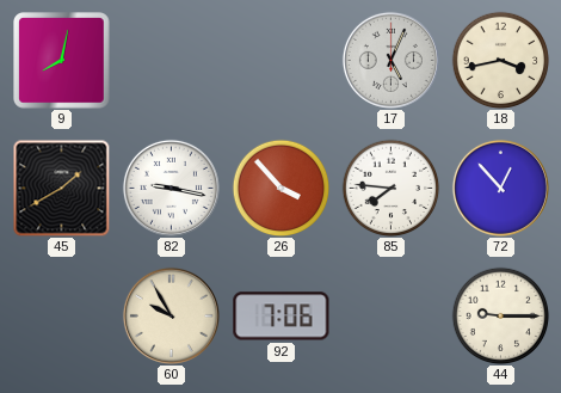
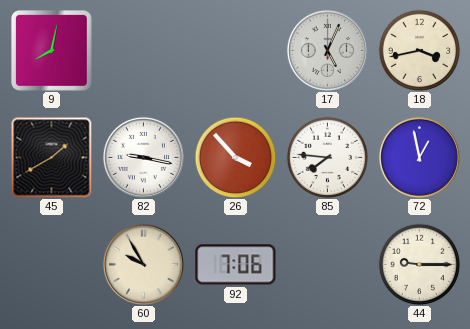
72: 12:53 -> 12:58
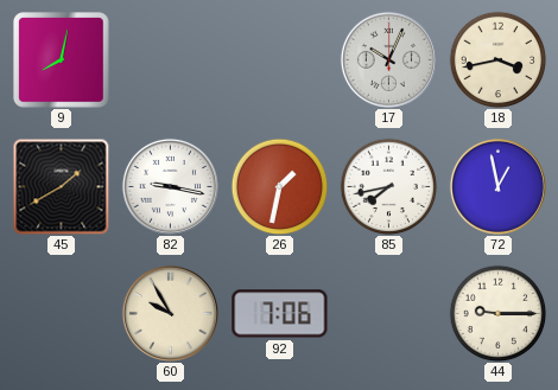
17: 5:04 -> 10:04
26: 3:53 -> 1:32
85: 7:46 -> 7:43
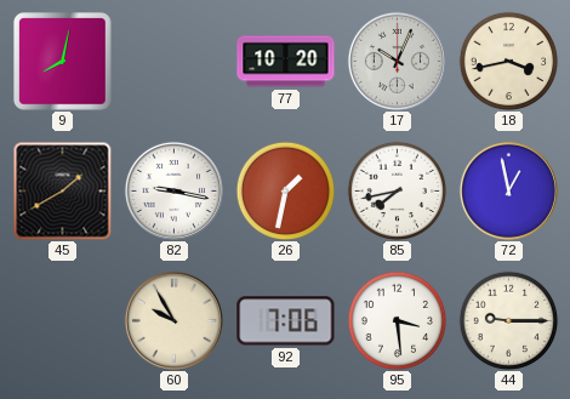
77: none -> 10:20
95: none -> 3:29
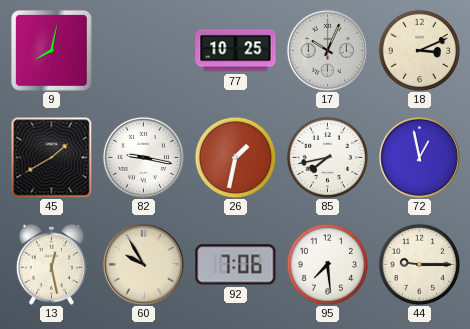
77: 10:20 -> 10:25
18: 3:43 -> 3:11
13: none -> 12:28
95: 3:29 -> 7:29
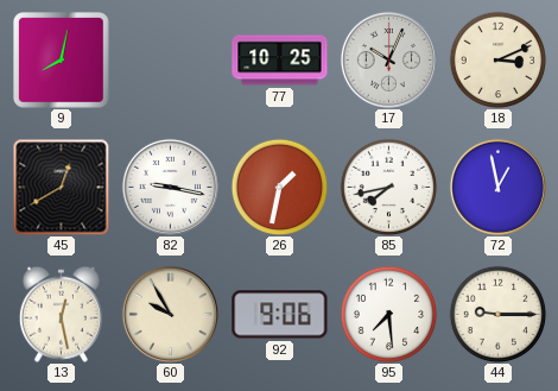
45: 1:40 -> 12:40
92: 7:06 -> 9:06
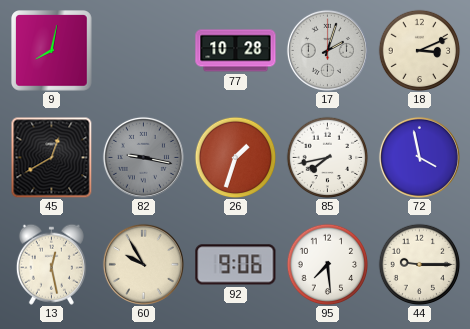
77: 10:25 -> 10:28
17: 10:04 -> 2:03
82 dial: white -> grey
26: 1:32 -> 1:33
72: 12:58 -> 3:58
